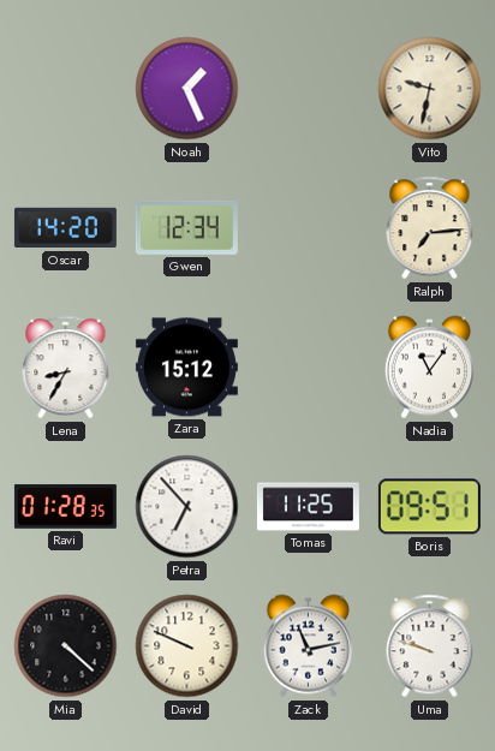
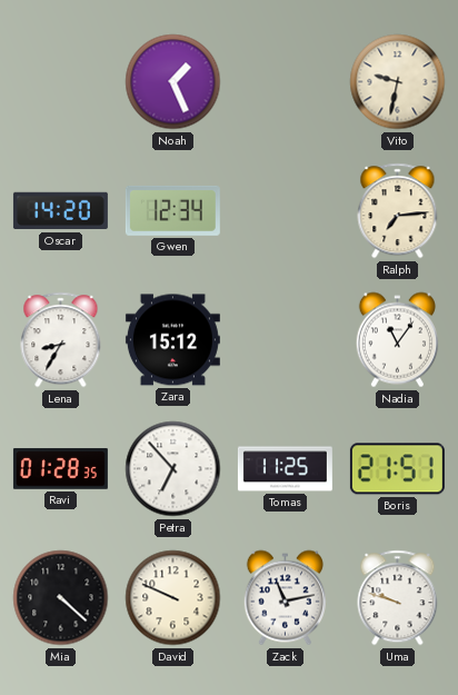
Boris: 09:51 -> 21:51
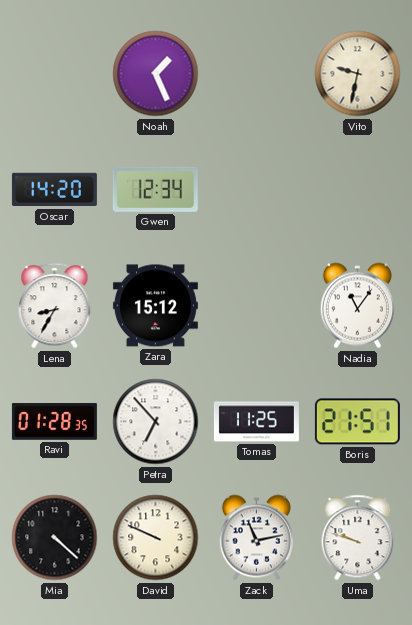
Ralph: 7:14 -> none
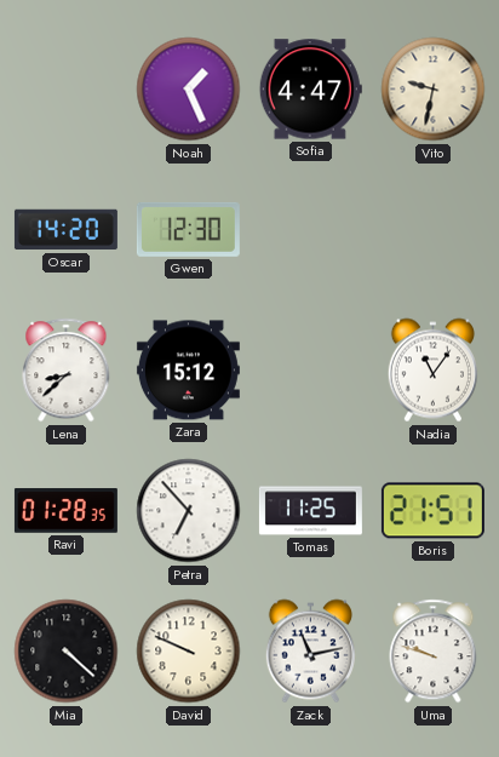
Sofia: none -> 4:47
Gwen: 12:34 -> 12:30
Lena: 8:35 -> 8:38
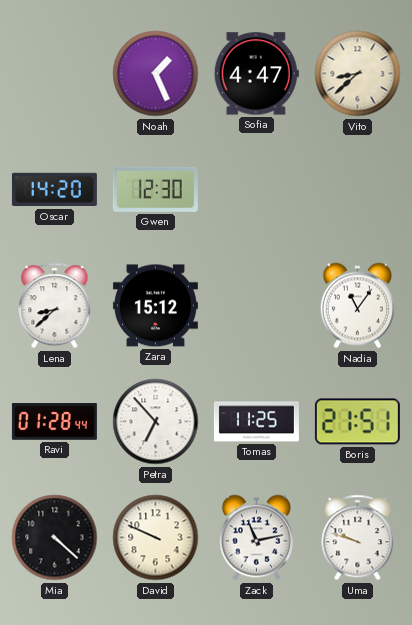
Vito: 9:32 -> 8:38
Ravi: 01:28:35 -> 01:28:44
